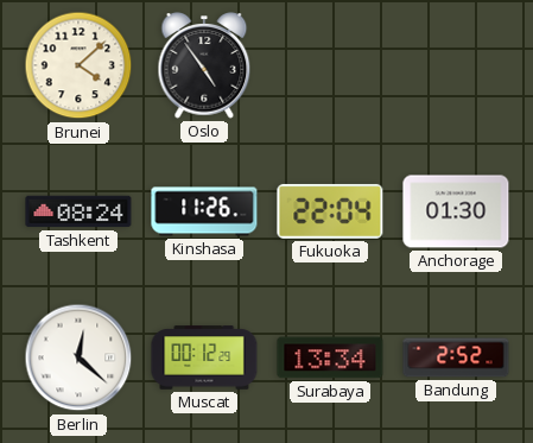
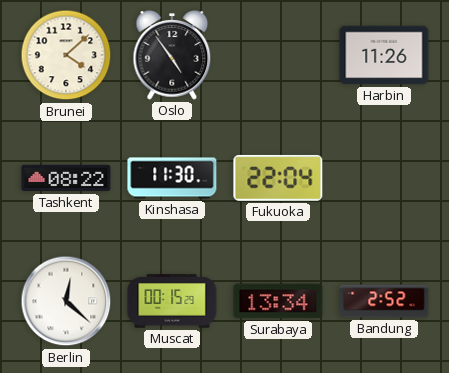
Harbin: none -> 11:26
Tashkent: 08:24 -> 08:22
Kinshasa: 11:26 -> 11:30
Anchorage: 01:30 -> none
Muscat: 00:12 -> 00:15
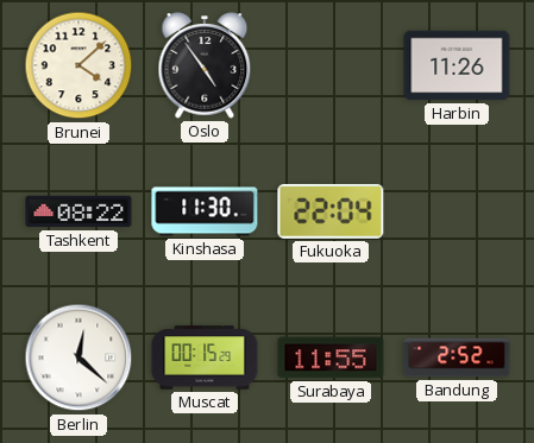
Surabaya: 13:34 -> 11:55
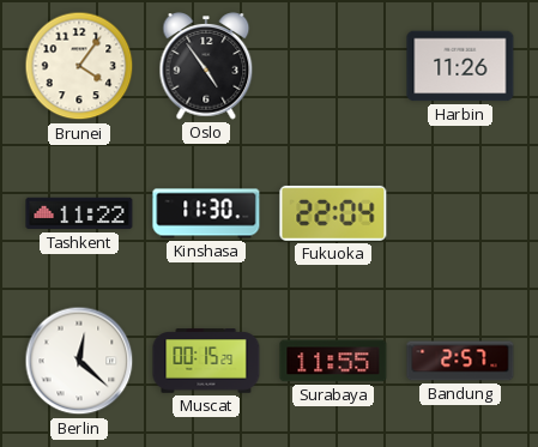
Brunei: 4:08 -> 4:06
Tashkent: 08:22 -> 11:22
Bandung: 2:52 -> 2:57
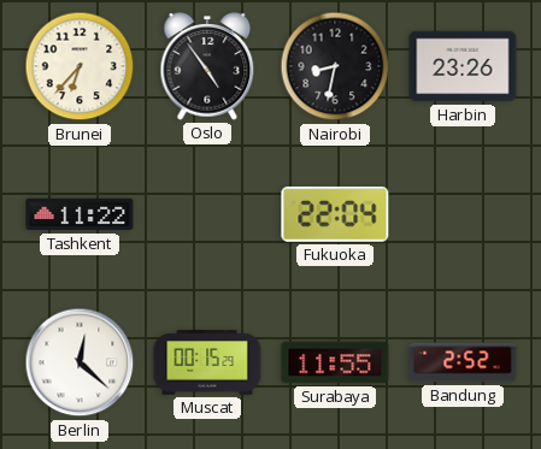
Brunei: 4:06 -> 6:37
Nairobi: none -> 8:32
Harbin: 11:26 -> 23:26
Kinshasa: 11:30 -> none
Bandung: 2:57 -> 2:52
